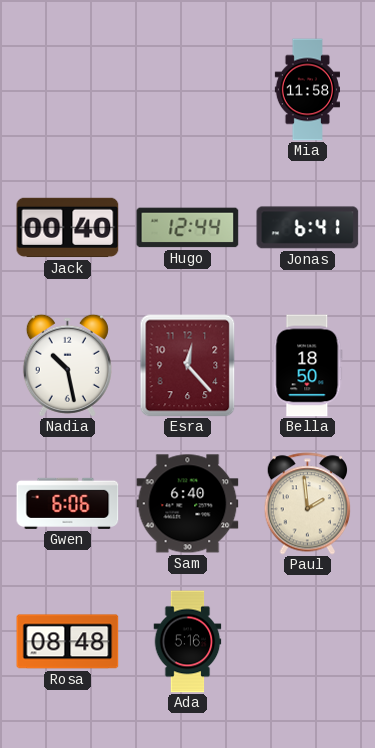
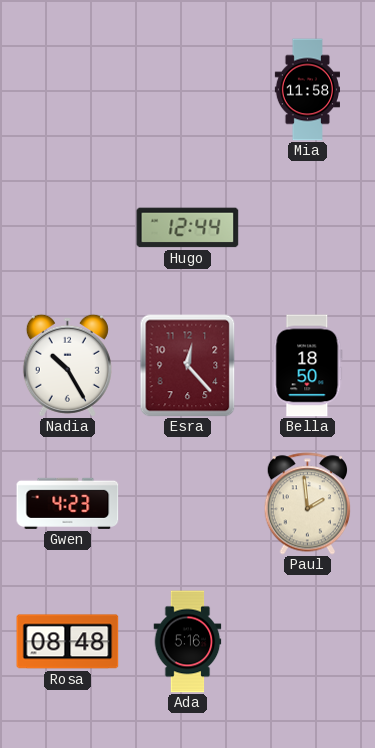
Jack: 00:40 -> none
Jonas: 6:41 -> none
Nadia: 10:28 -> 10:25
Gwen: 6:06 -> 4:23
Sam: 6:40 -> none
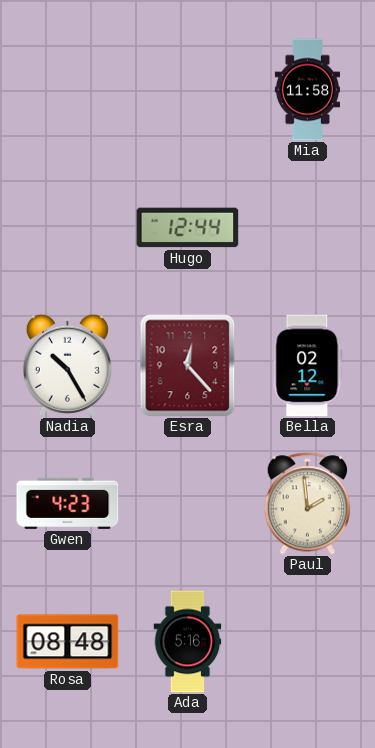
Bella: 18:50 -> 02:12
